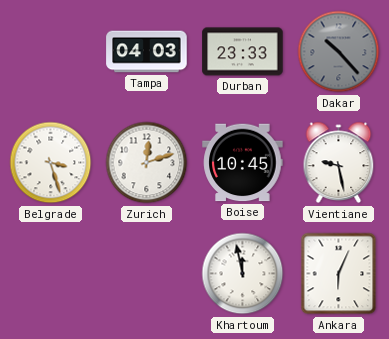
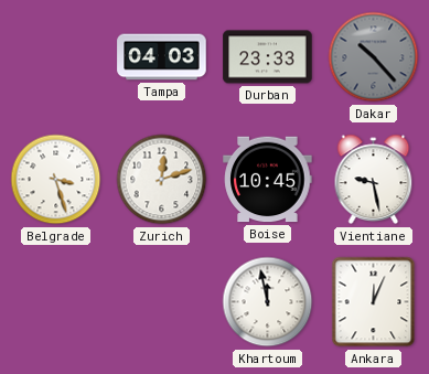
Ankara: 6:04 -> 12:04
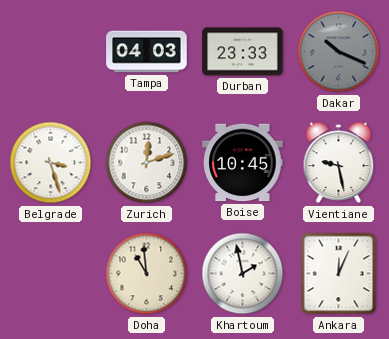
Dakar: 10:23 -> 10:19
Doha: none -> 10:59
Khartoum: 11:58 -> 1:58
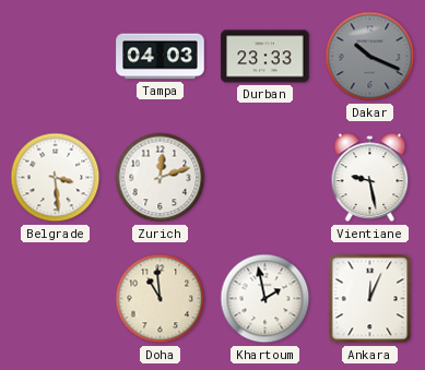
Belgrade: 3:27 -> 3:29
Boise: 10:45 -> none
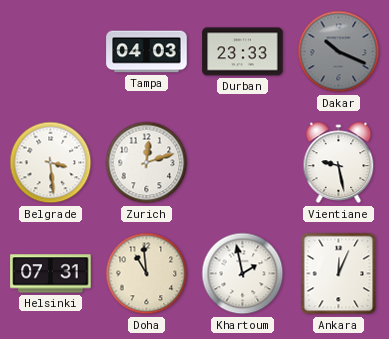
Helsinki: none -> 07:31
